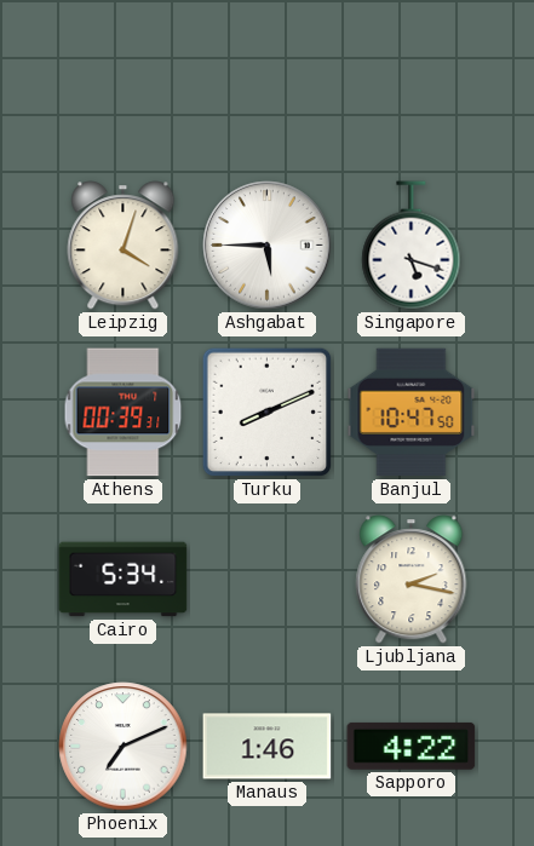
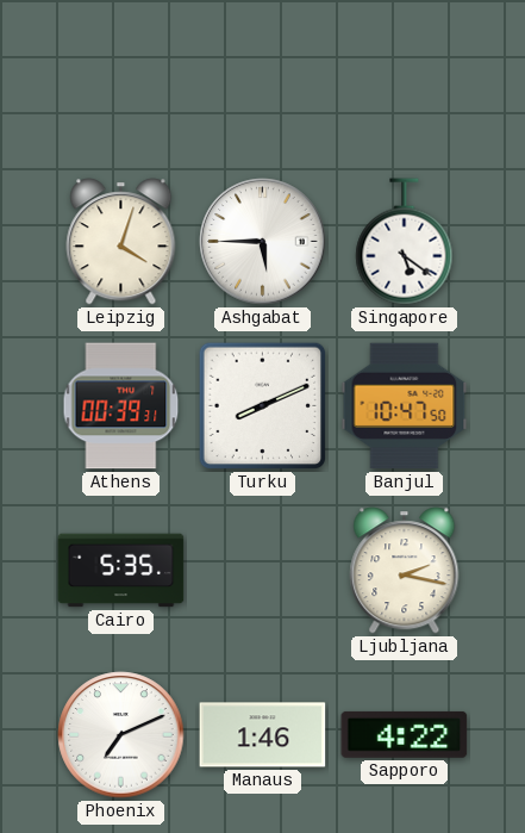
Singapore: 5:18 -> 5:21
Cairo: 5:34 -> 5:35
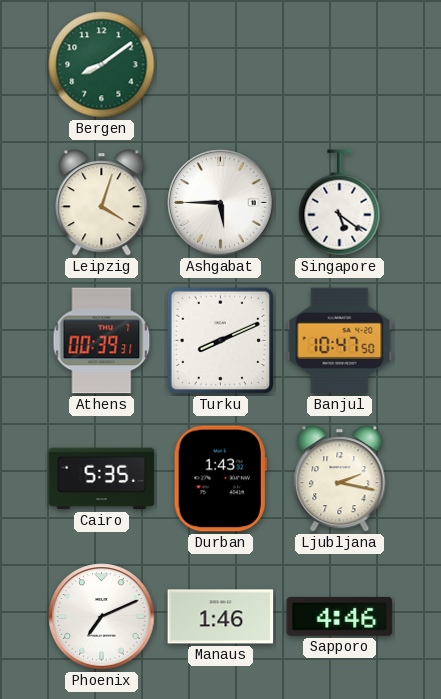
Bergen: none -> 8:09
Durban: none -> 1:43
Sapporo: 4:22 -> 4:46
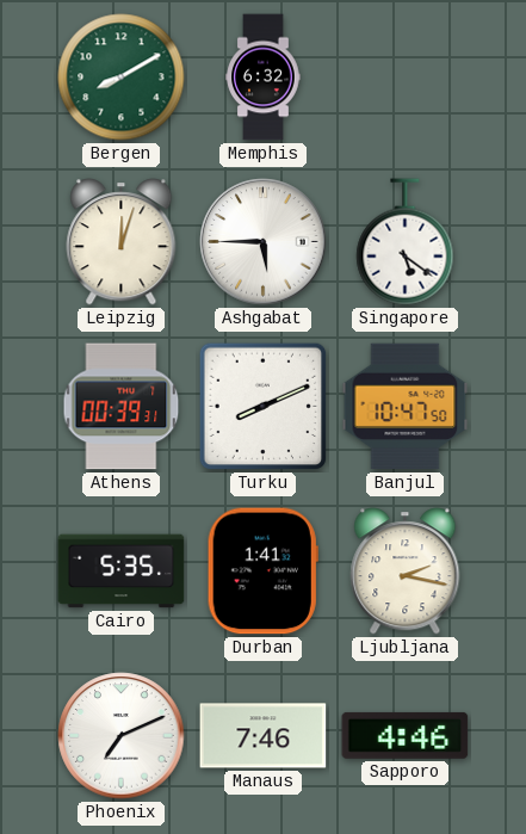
Bergen: 8:09 -> 8:10
Memphis: none -> 6:32
Leipzig: 4:03 -> 12:03
Durban: 1:43 -> 1:41
Manaus: 1:46 -> 7:46
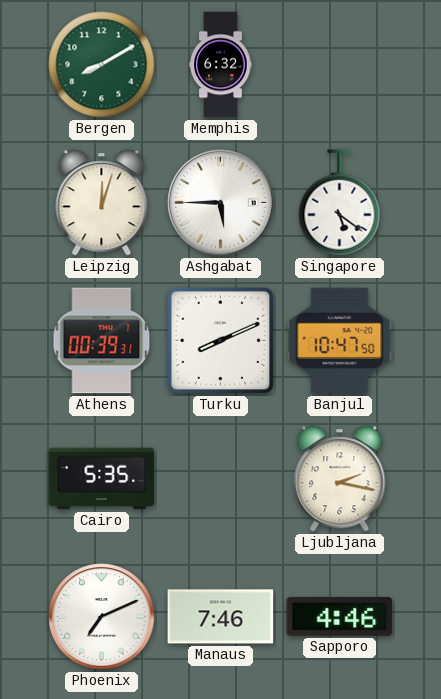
Durban: 1:41 -> none
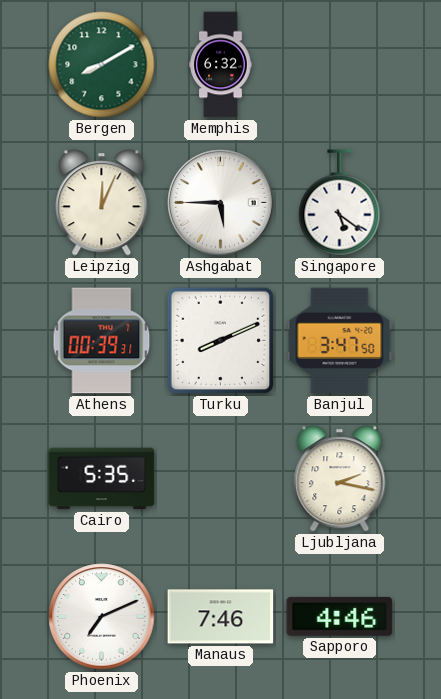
Leipzig: 12:03 -> 12:04
Banjul: 10:47 -> 3:47
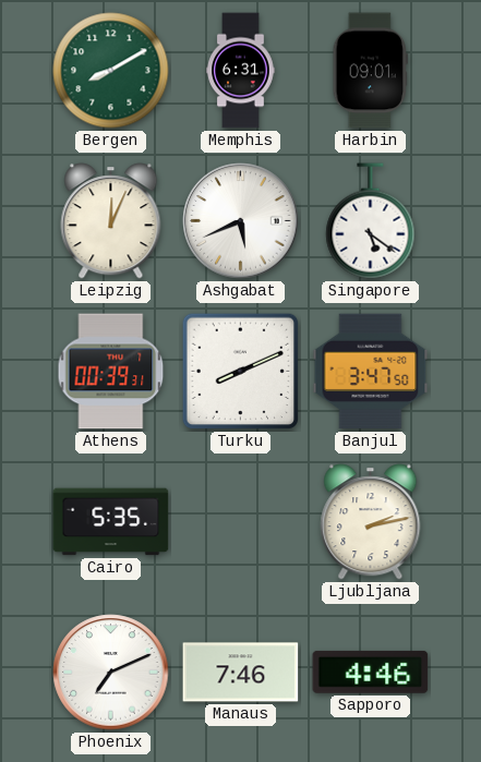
Memphis: 6:32 -> 6:31
Harbin: none -> 09:01
Ashgabat: 5:45 -> 5:41
Ljubljana: 2:17 -> 2:13
